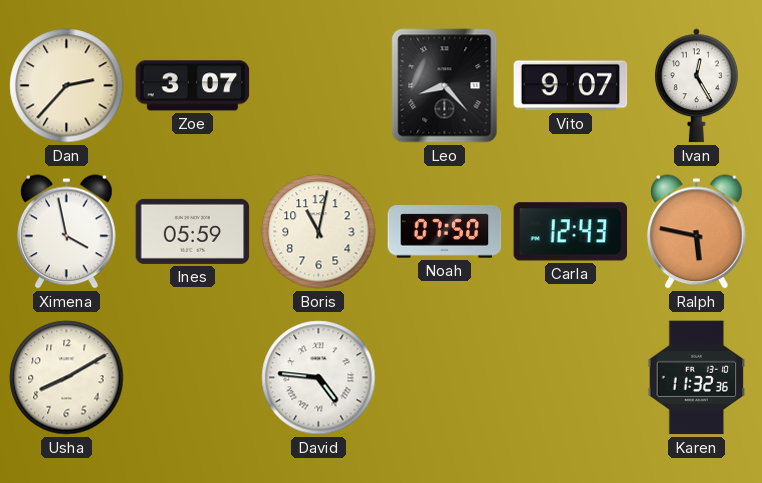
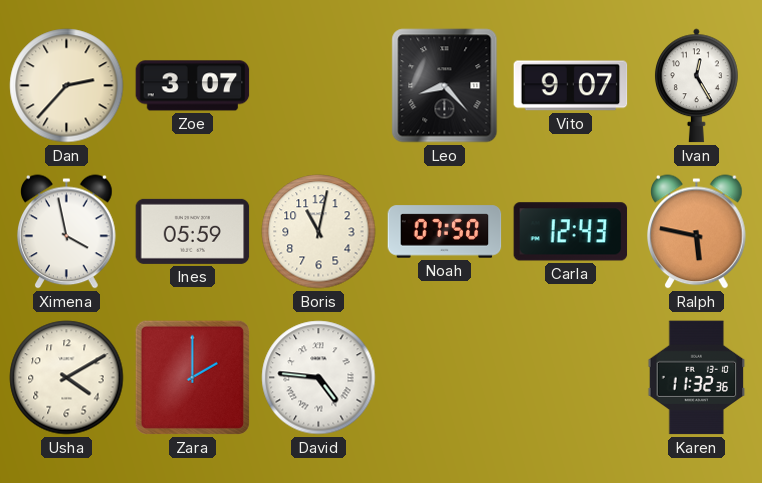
Usha: 8:10 -> 4:10
Zara: none -> 2:00
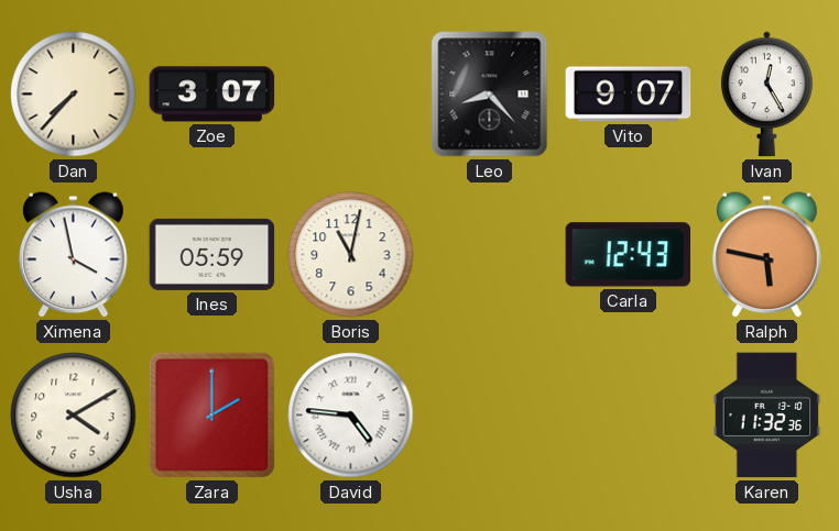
Dan: 2:37 -> 7:37
Noah: 07:50 -> none
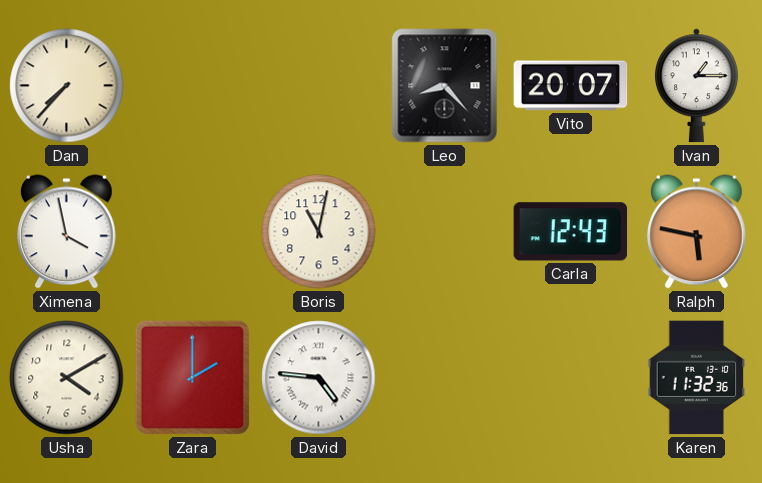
Zoe: 3:07 -> none
Vito: 9:07 -> 20:07
Ivan: 12:25 -> 1:15
Ines: 05:59 -> none
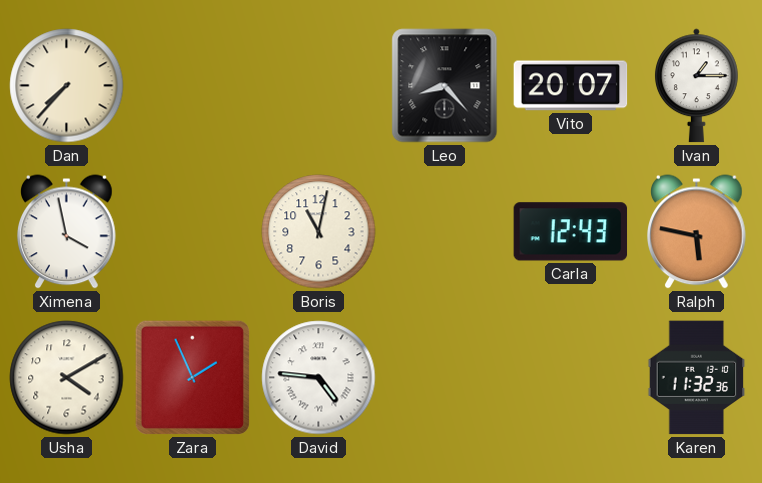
Zara: 2:00 -> 1:56
